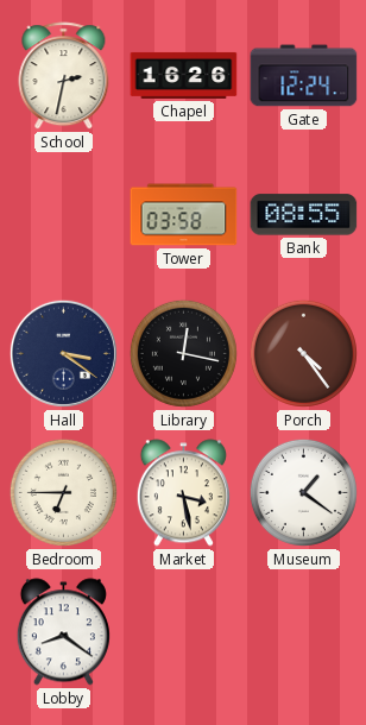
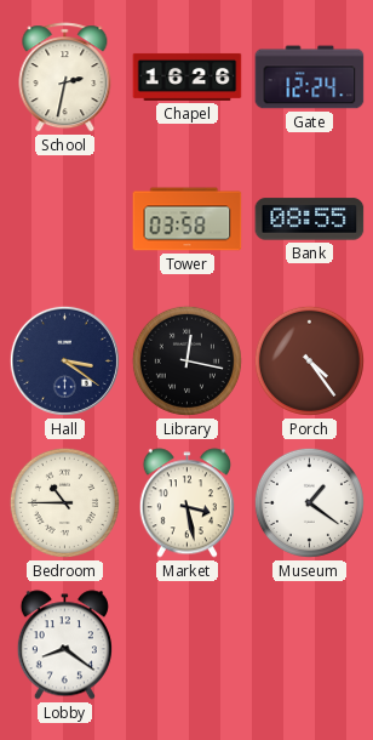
Bedroom: 6:45 -> 10:45
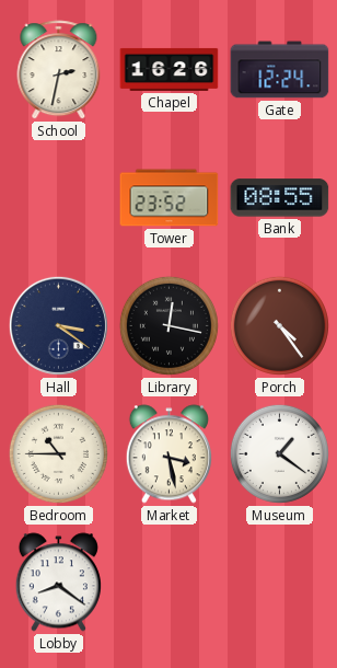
Tower: 03:58 -> 23:52
